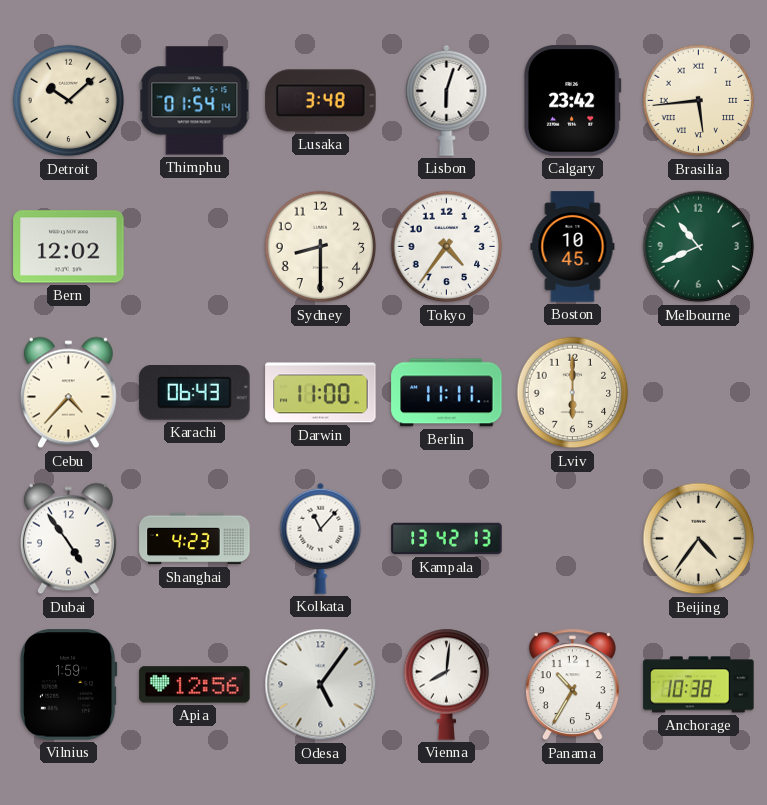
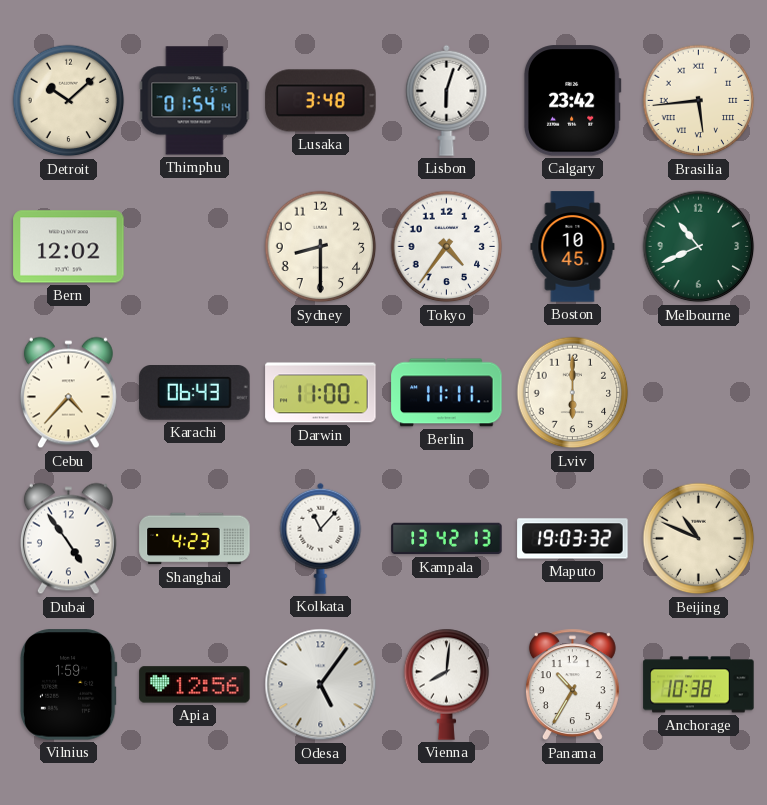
Maputo: none -> 19:03
Beijing: 4:36 -> 10:49
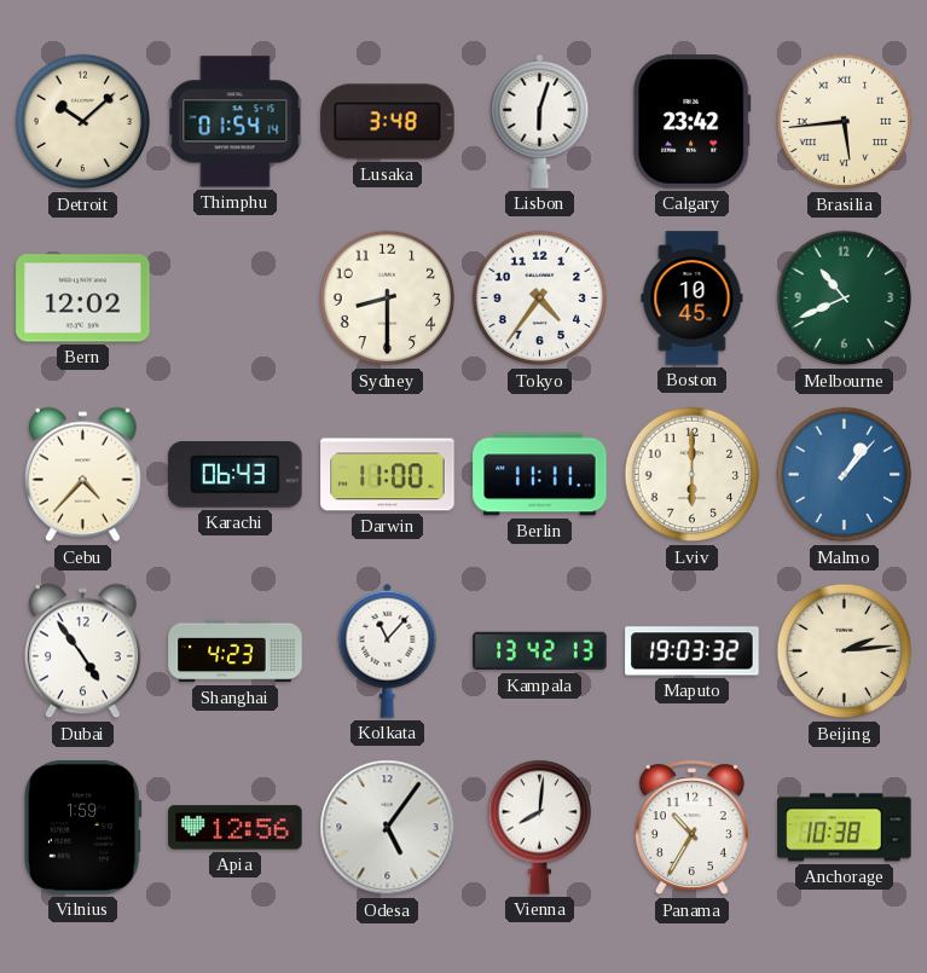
Malmo: none -> 1:07
Beijing: 10:49 -> 2:14
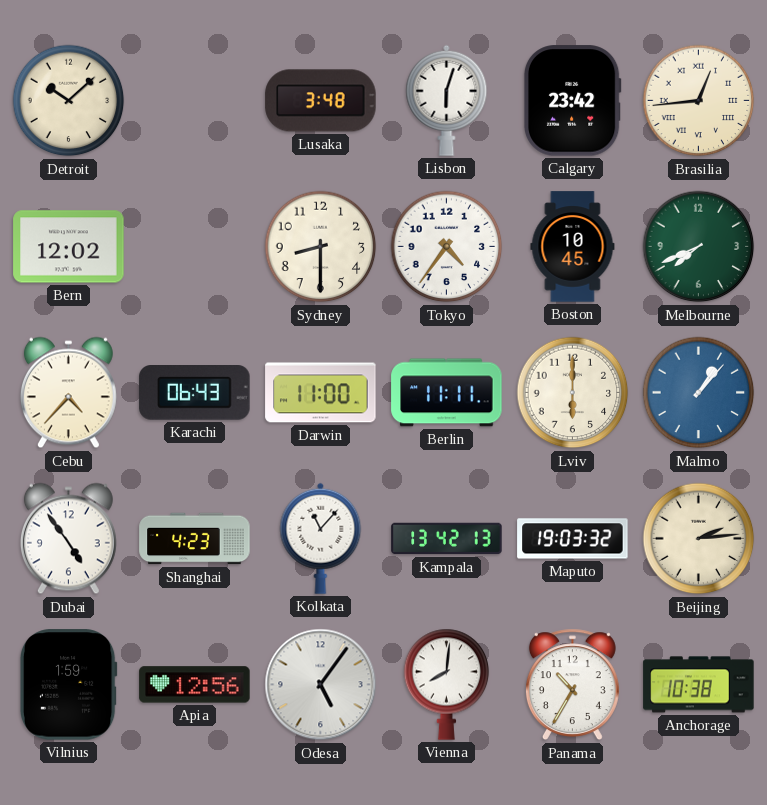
Thimphu: 01:54 -> none
Brasilia: 5:44 -> 12:44
Melbourne: 10:41 -> 7:41
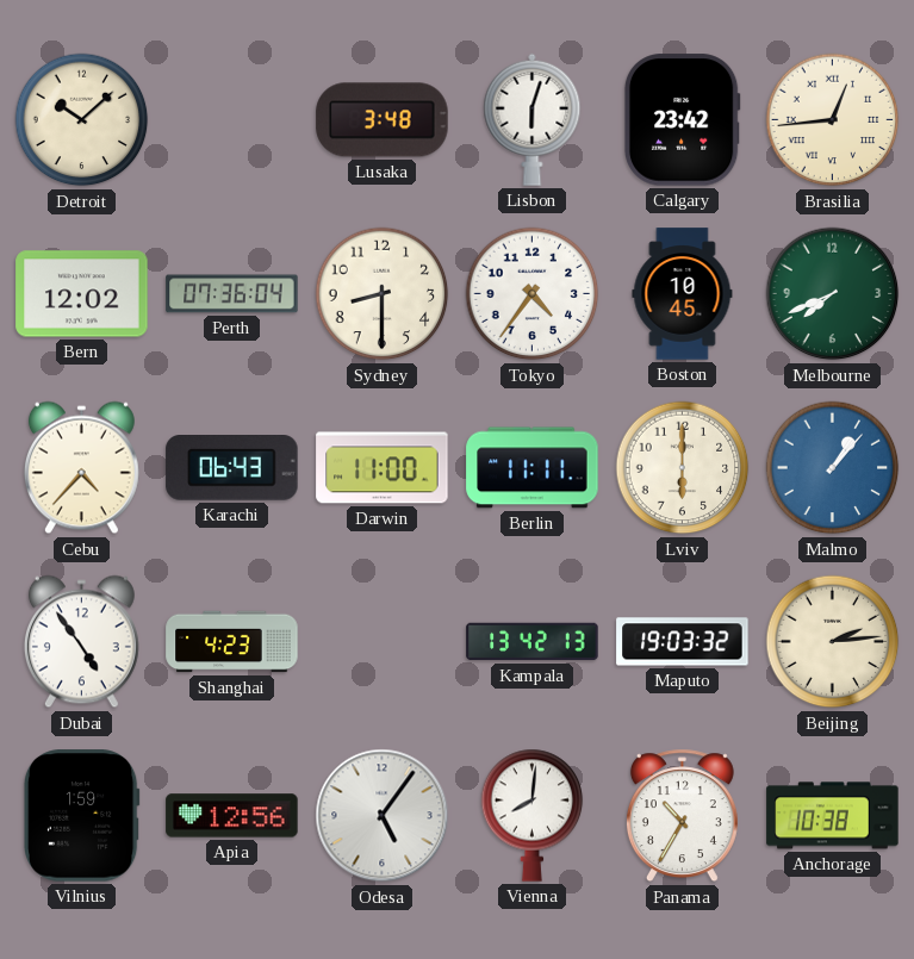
Perth: none -> 07:36
Kolkata: 11:07 -> none
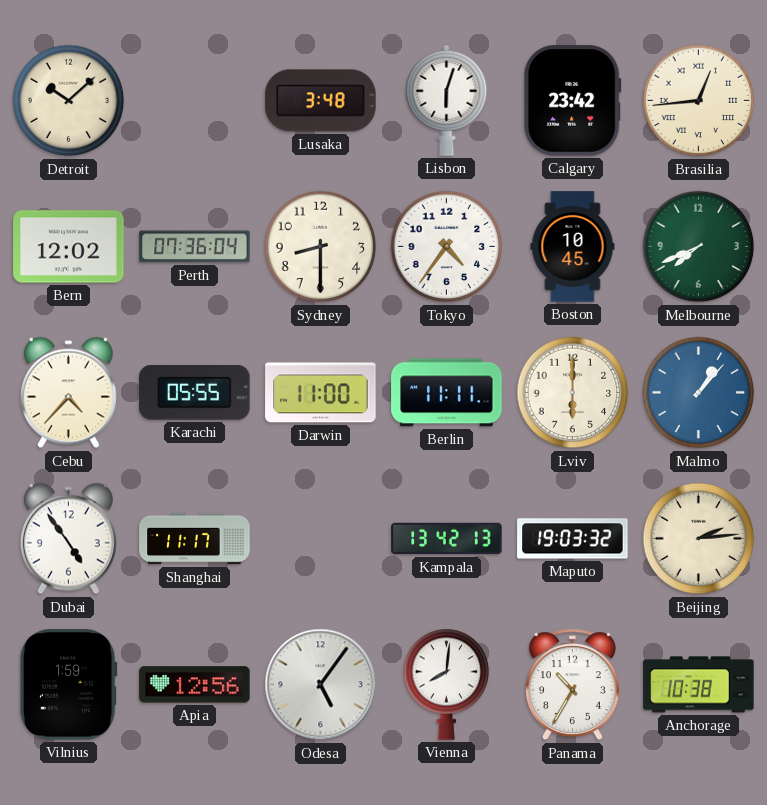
Karachi: 06:43 -> 05:55
Shanghai: 4:23 -> 11:17
